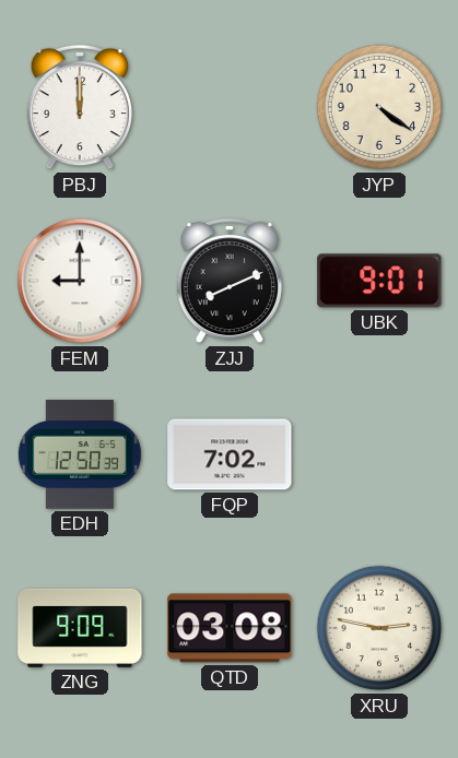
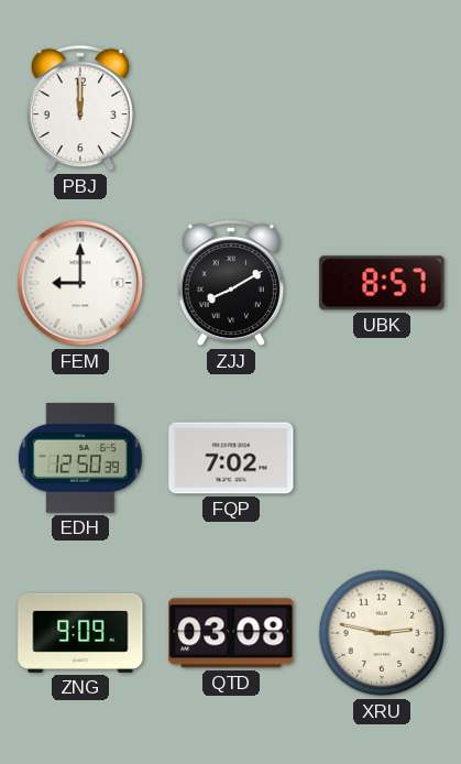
JYP: 4:21 -> none
ZJJ: 8:11 -> 8:10
UBK: 9:01 -> 8:57
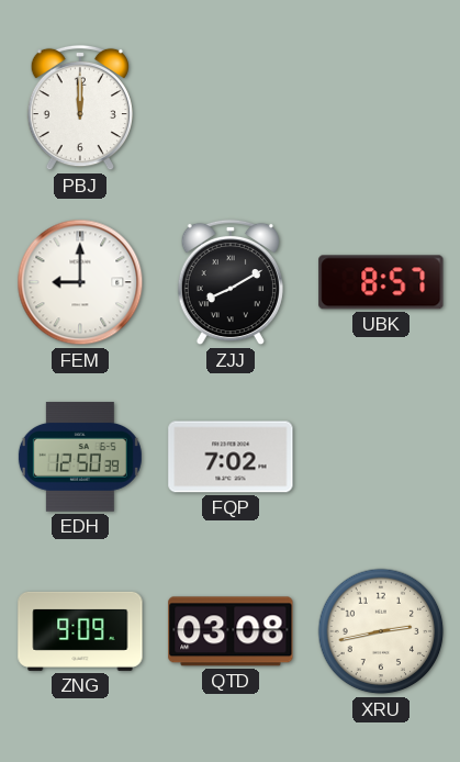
XRU: 2:47 -> 2:43
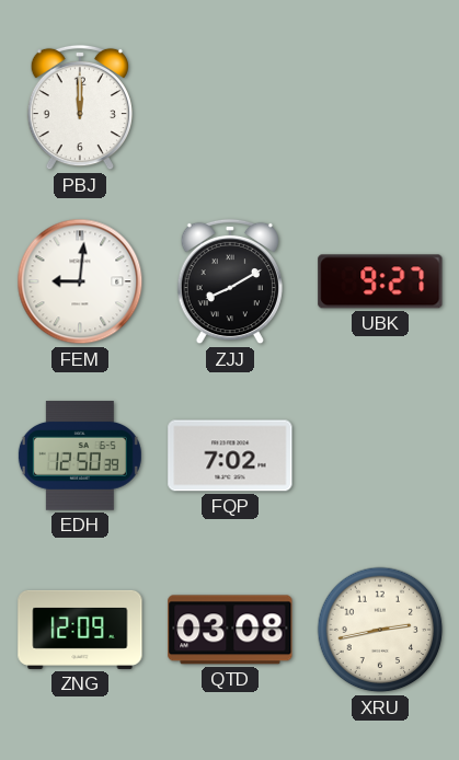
FEM: 9:00 -> 9:01
UBK: 8:57 -> 9:27
ZNG: 9:09 -> 12:09
